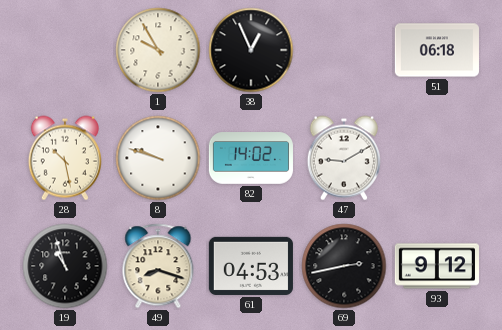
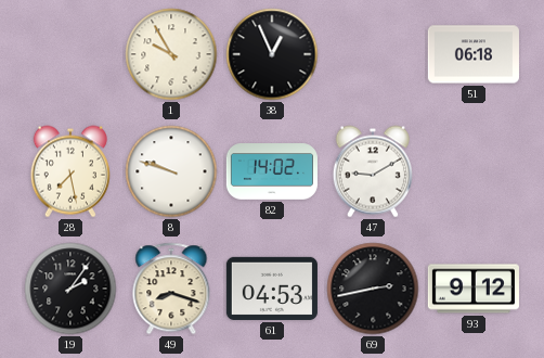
28: 10:28 -> 7:28
19: 10:57 -> 2:06
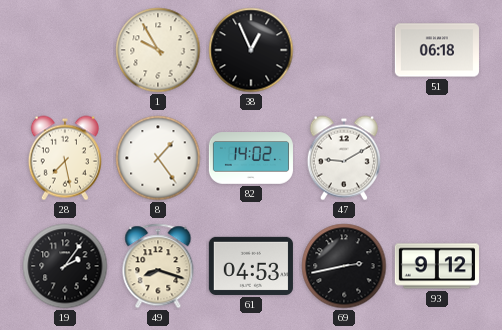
8: 9:48 -> 1:24
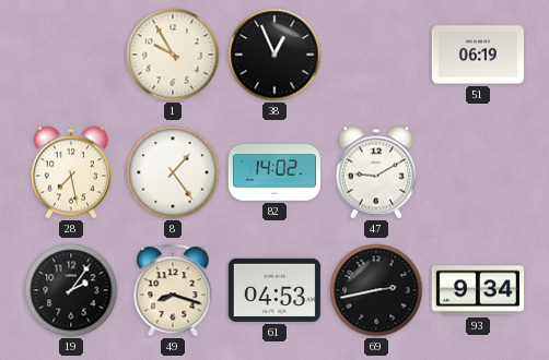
51: 06:18 -> 06:19
93: 9:12 -> 9:34
